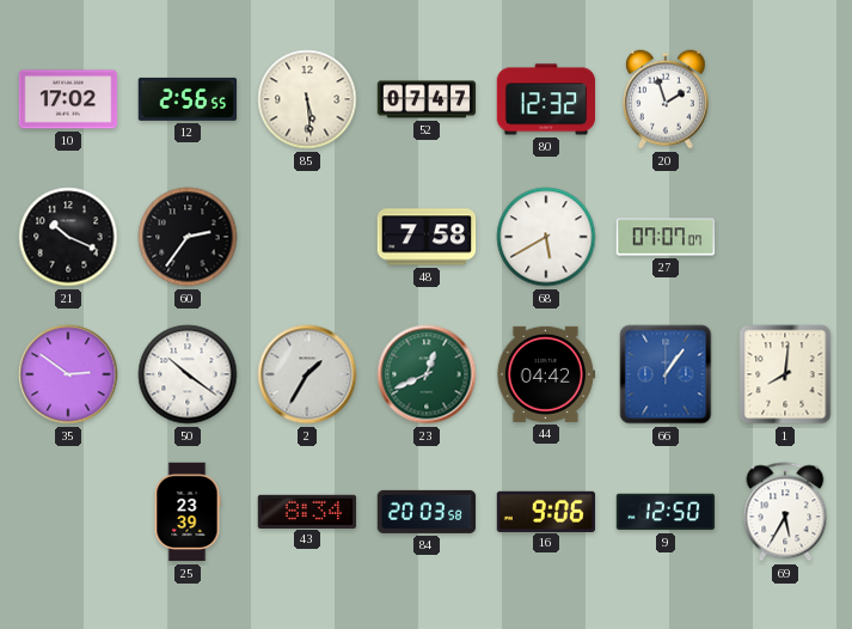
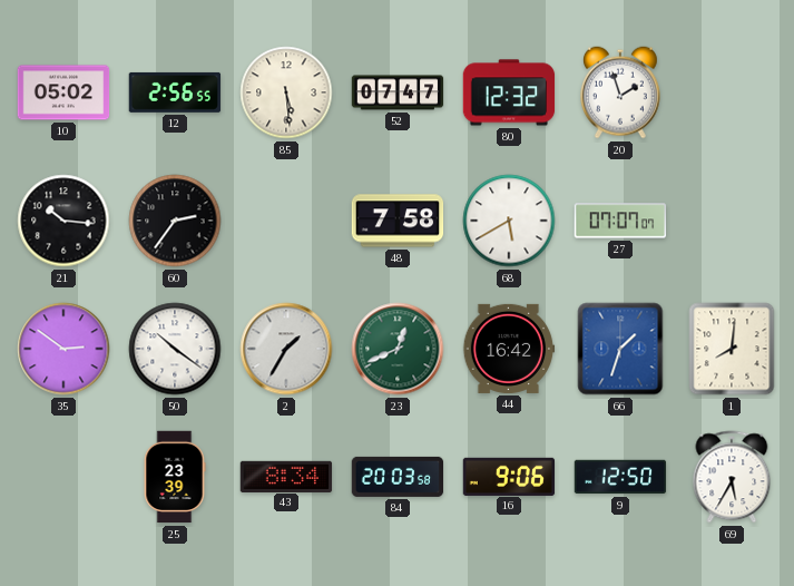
10: 17:02 -> 05:02
21: 10:19 -> 10:16
44: 04:42 -> 16:42
66: 1:06 -> 1:33
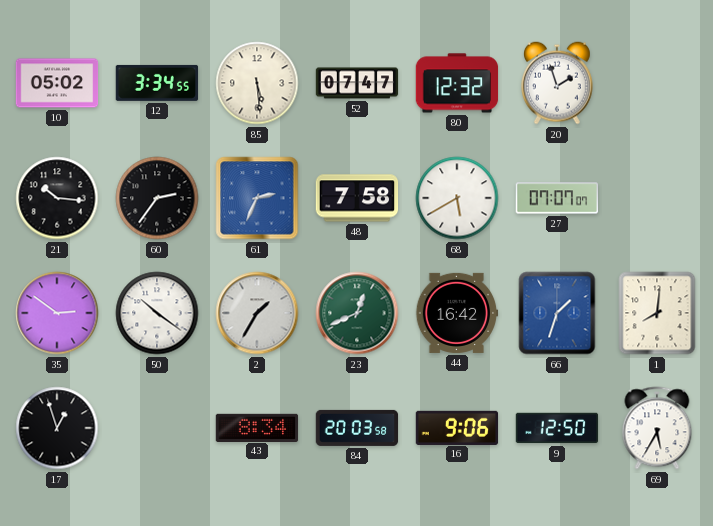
12: 2:56 -> 3:34
61: none -> 2:34
17: none -> 12:57
25: 23:39 -> none
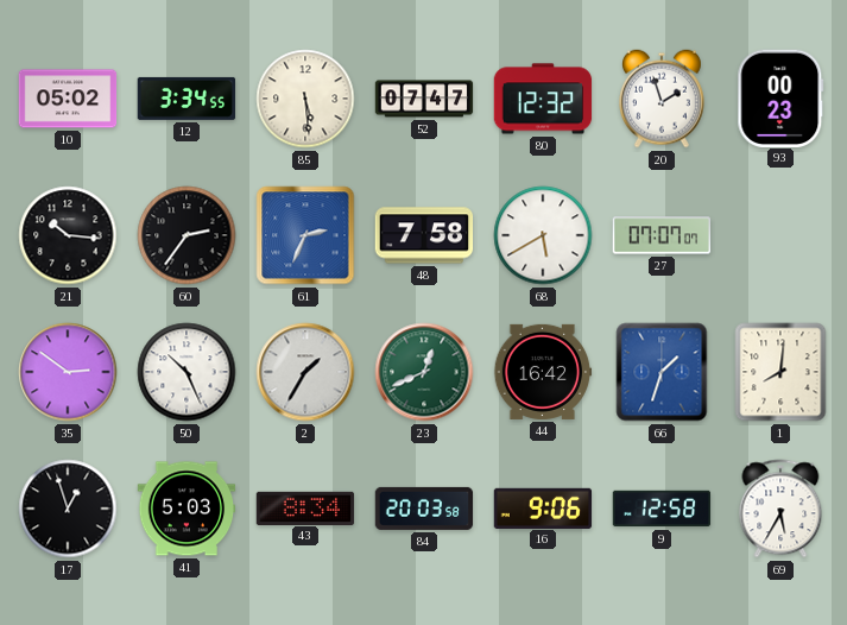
93: none -> 00:23
50: 10:21 -> 10:26
41: none -> 5:03
9: 12:50 -> 12:58
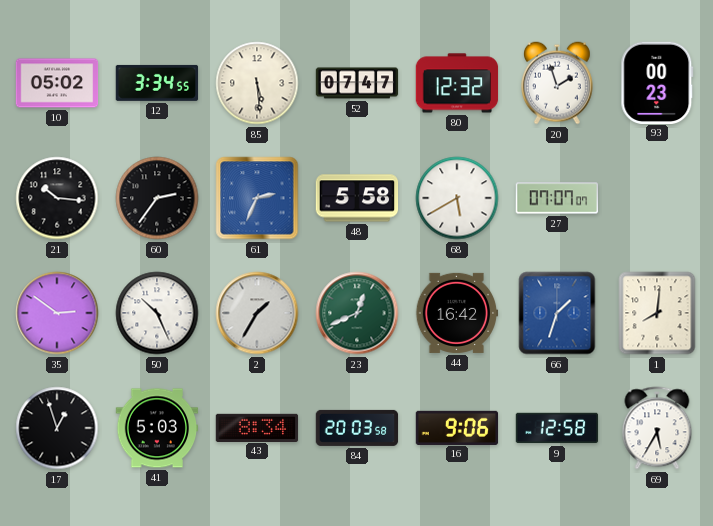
48: 7:58 -> 5:58
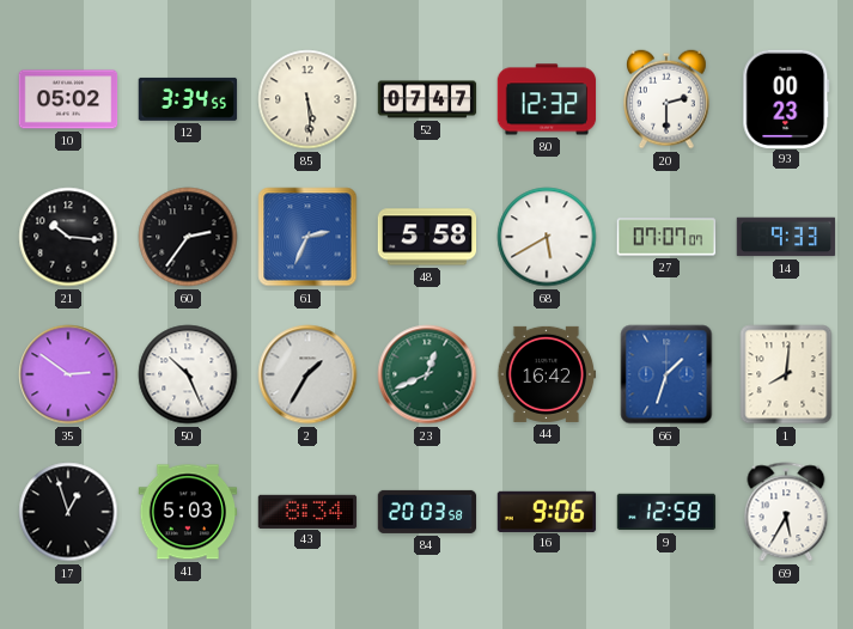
20: 1:57 -> 2:30
14: none -> 9:33
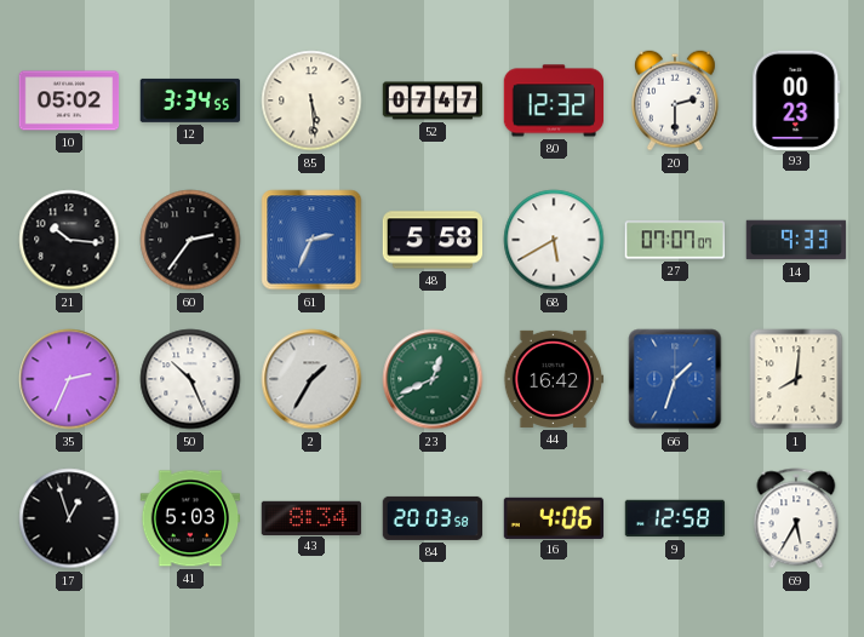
35: 2:51 -> 2:34
16: 9:06 -> 4:06
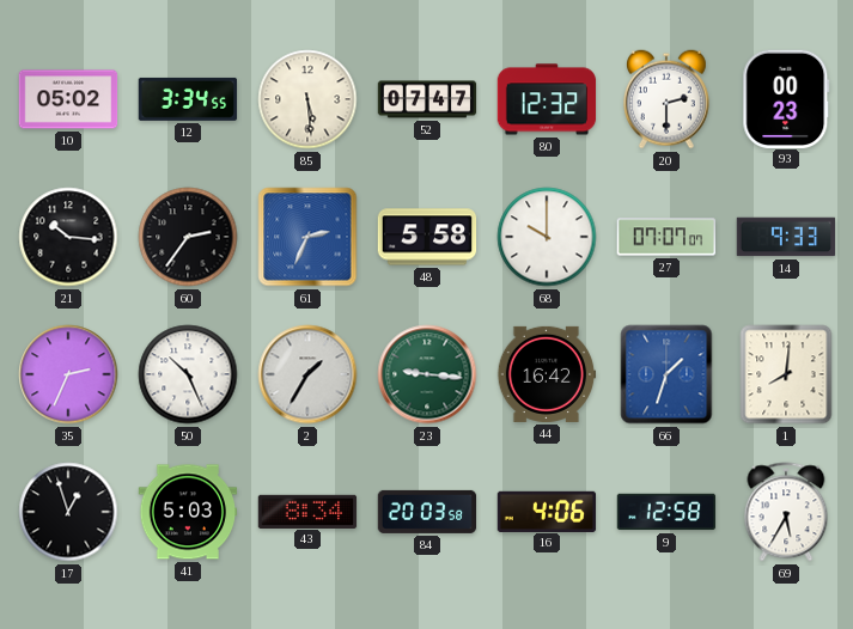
68: 5:40 -> 10:00
23: 12:41 -> 9:16
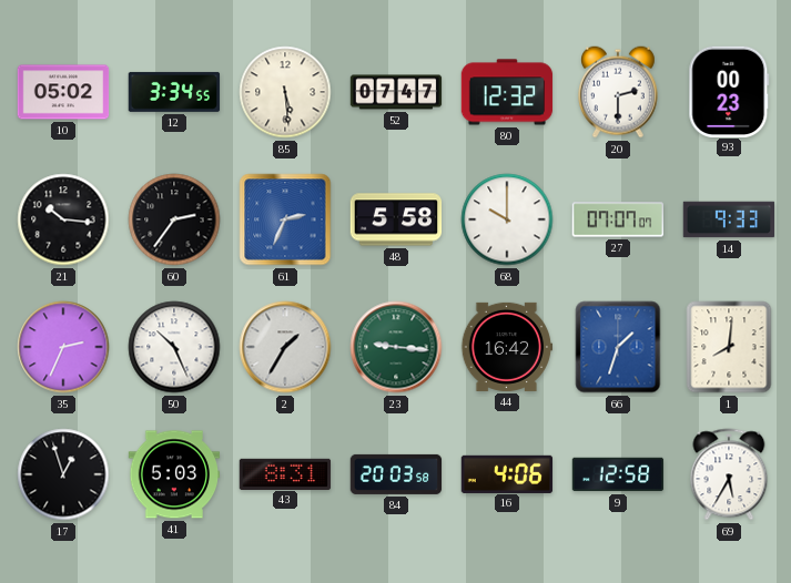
43: 8:34 -> 8:31
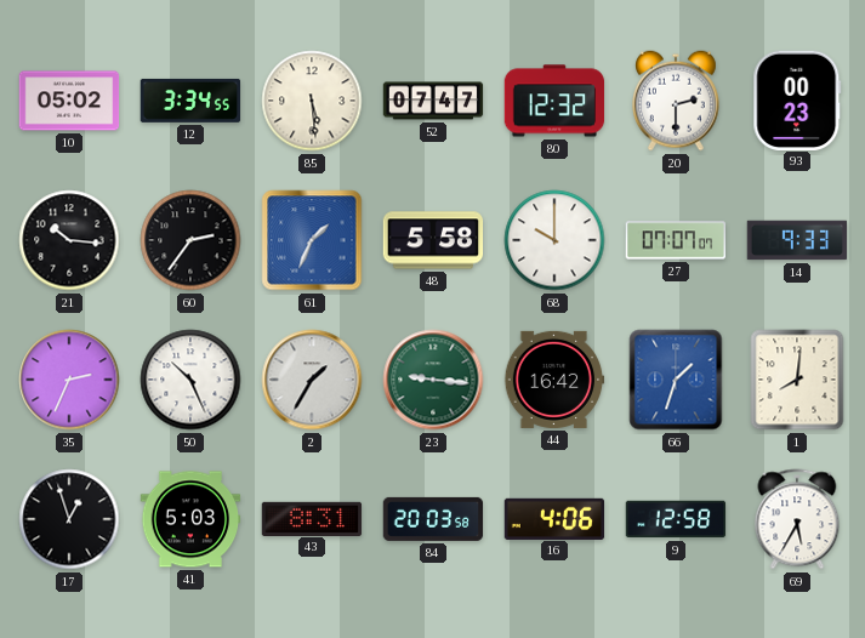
61: 2:34 -> 1:34
